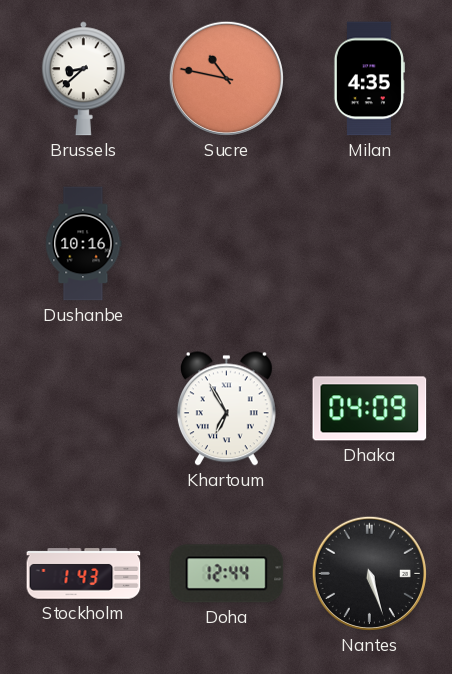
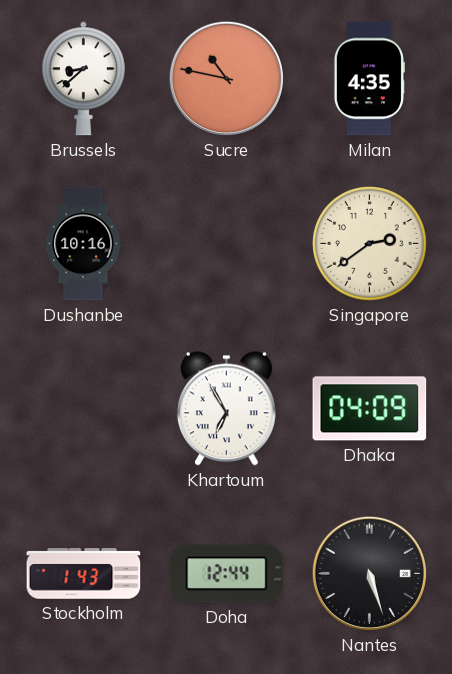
Singapore: none -> 2:39
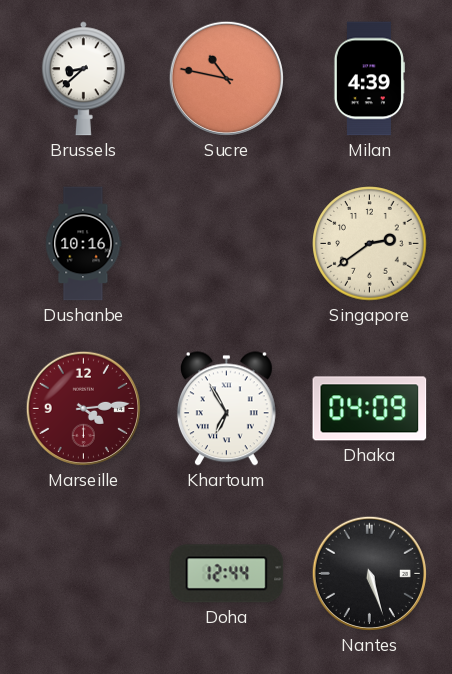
Milan: 4:35 -> 4:39
Marseille: none -> 4:14
Stockholm: 1:43 -> none
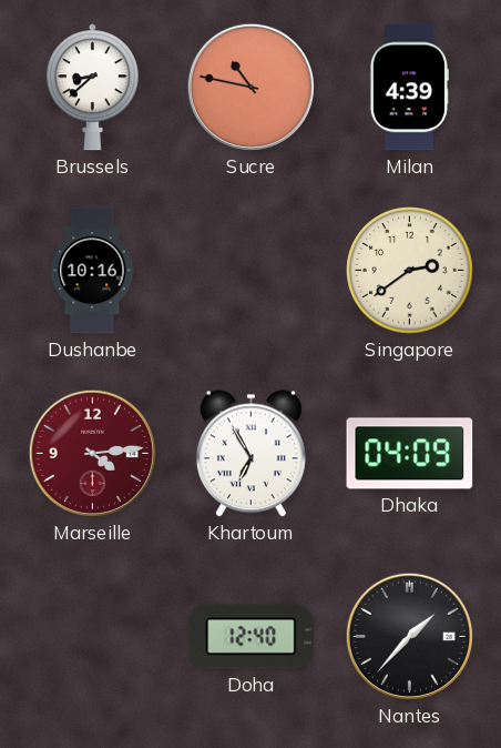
Doha: 12:44 -> 12:40
Nantes: 5:27 -> 1:37
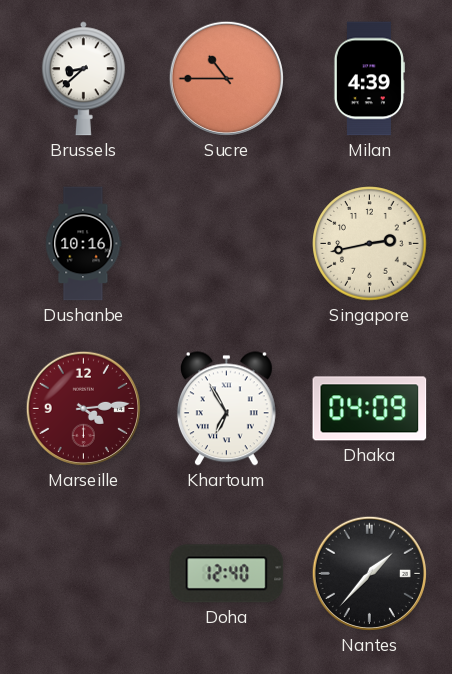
Sucre: 10:47 -> 10:45
Singapore: 2:39 -> 2:43
